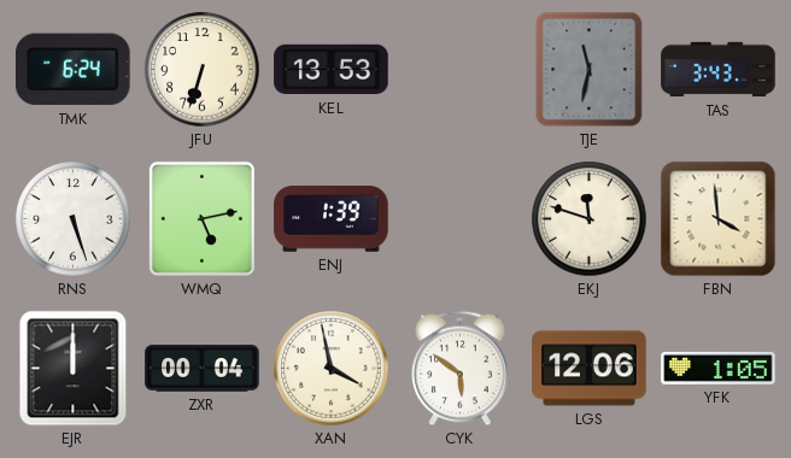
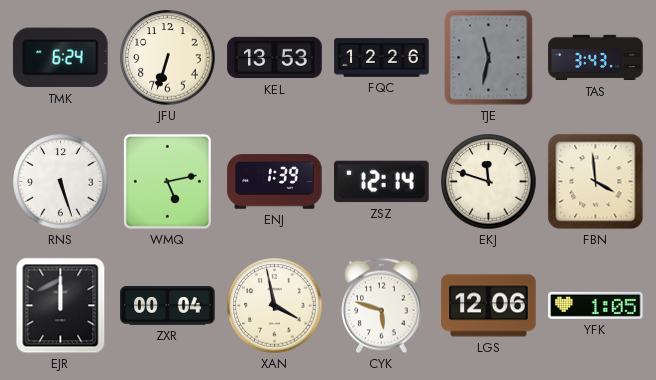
FQC: none -> 12:26
ZSZ: none -> 12:14
CYK: 5:51 -> 5:48
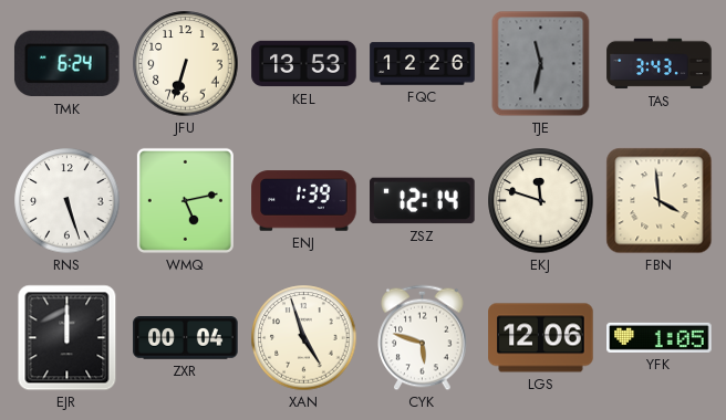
XAN: 3:58 -> 4:57
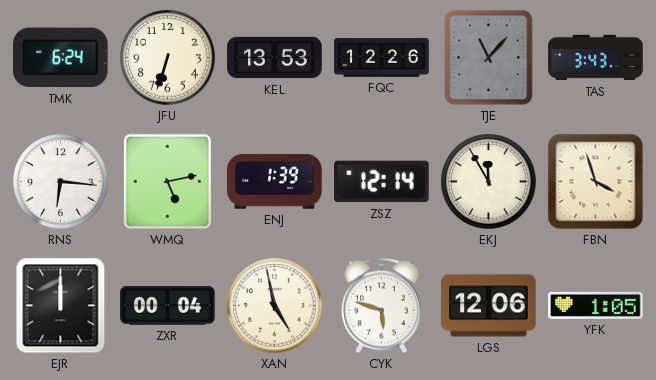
TJE: 11:32 -> 11:07
RNS: 5:27 -> 6:16
EKJ: 11:48 -> 11:55
FBN: 3:59 -> 3:57
XAN: 4:57 -> 4:58
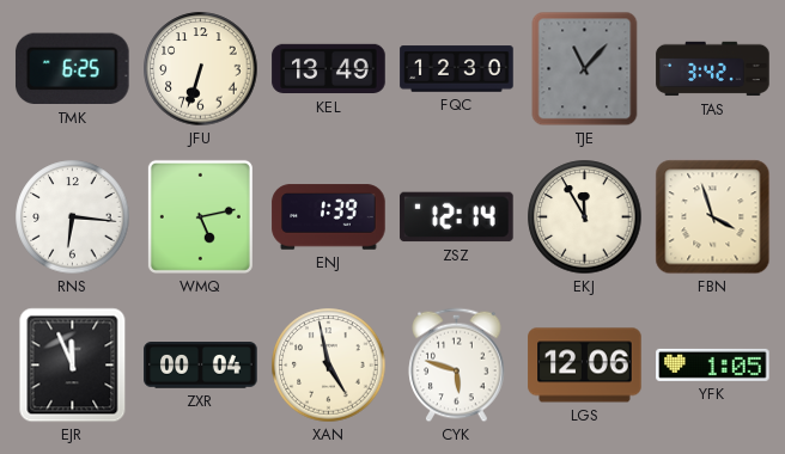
TMK: 6:24 -> 6:25
KEL: 13:53 -> 13:49
FQC: 12:26 -> 12:30
TAS: 3:43 -> 3:42
EJR: 12:00 -> 11:56
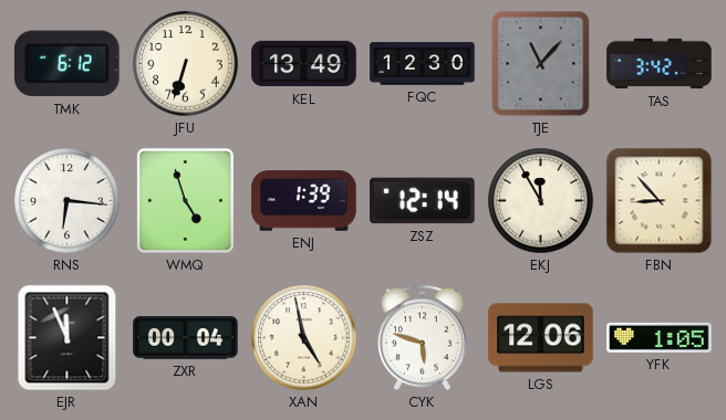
TMK: 6:25 -> 6:12
WMQ: 5:13 -> 4:57
FBN: 3:57 -> 8:53
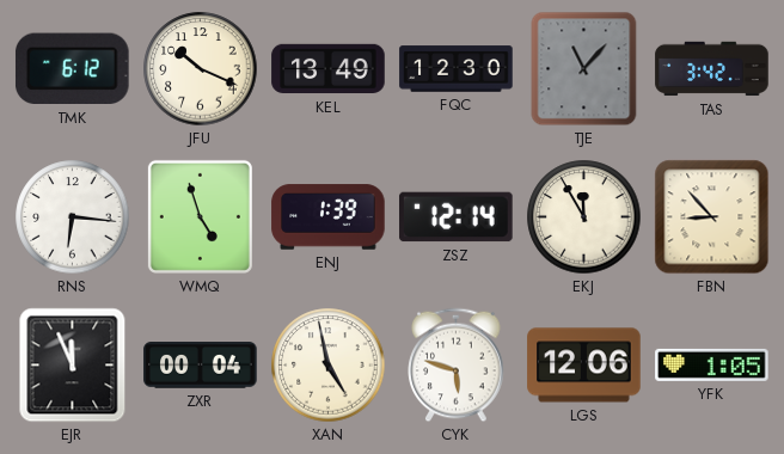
JFU: 6:33 -> 10:19
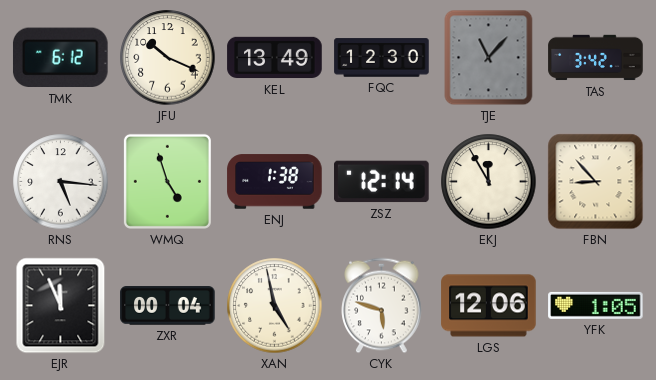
RNS: 6:16 -> 5:16
ENJ: 1:39 -> 1:38
